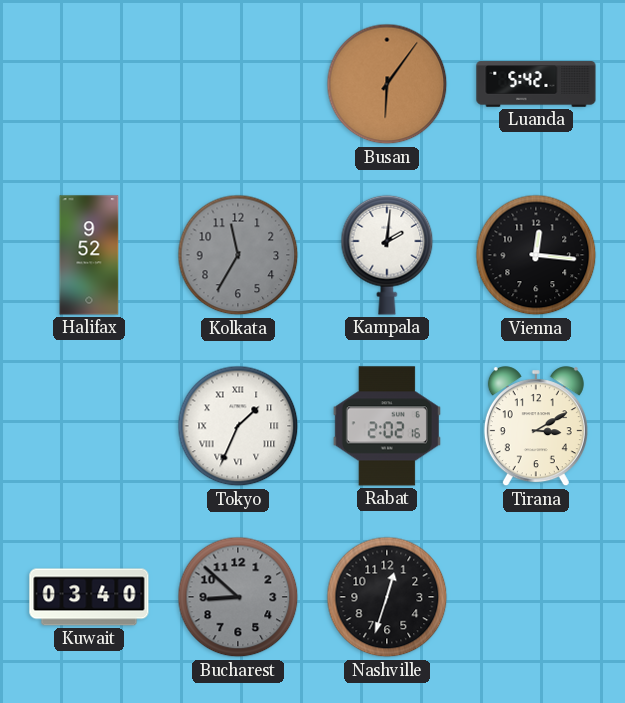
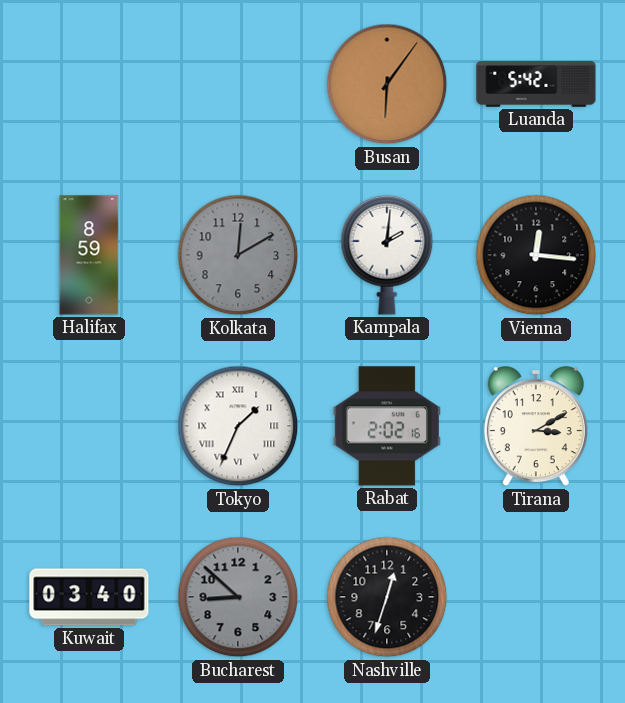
Halifax: 9:52 -> 8:59
Kolkata: 11:35 -> 12:10
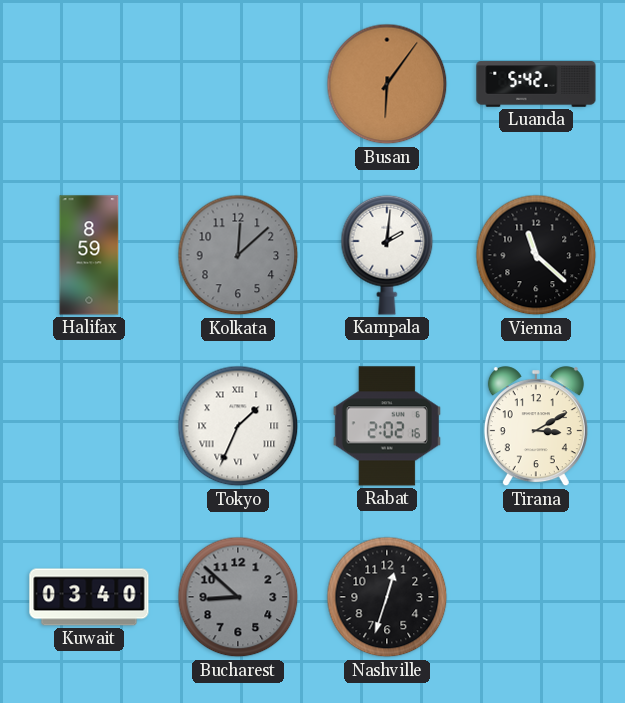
Kolkata: 12:10 -> 12:08
Vienna: 12:16 -> 11:22
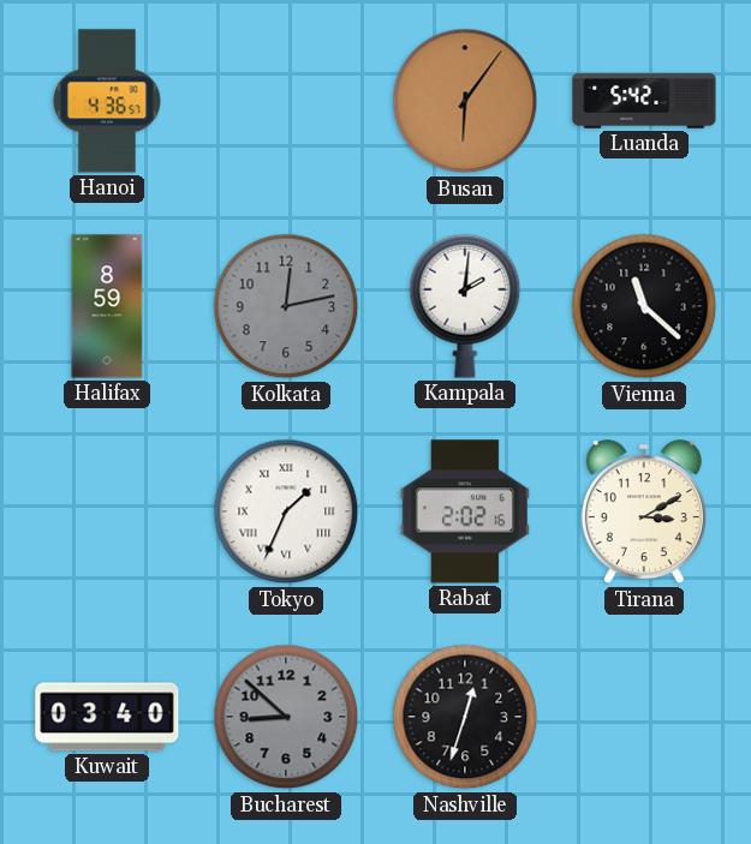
Hanoi: none -> 4:36
Kolkata: 12:08 -> 12:13
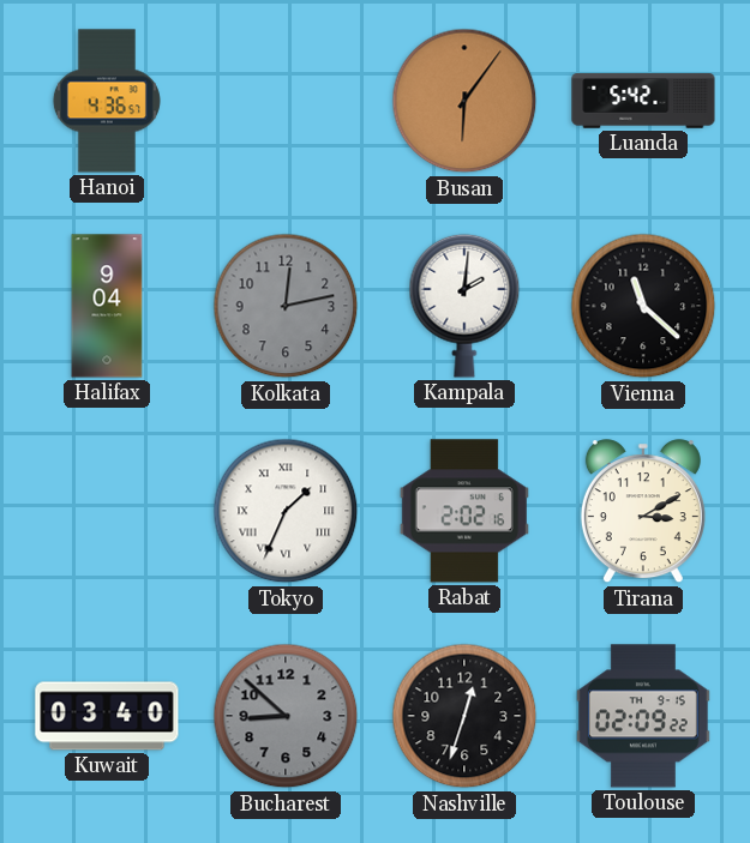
Halifax: 8:59 -> 9:04
Toulouse: none -> 02:09
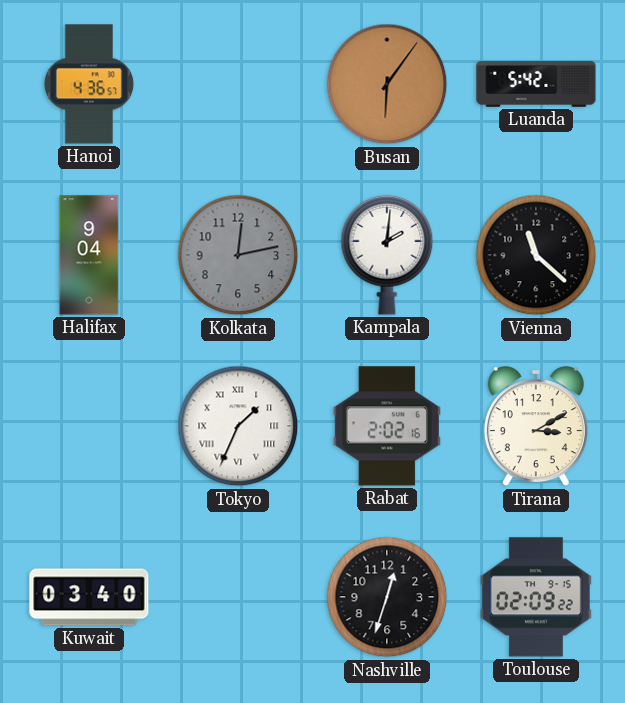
Bucharest: 8:52 -> none
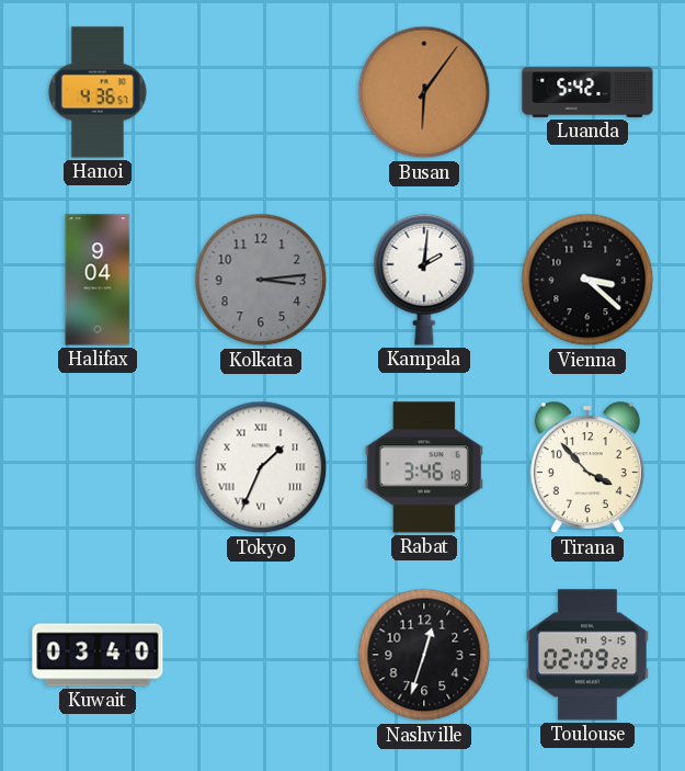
Kolkata: 12:13 -> 3:14
Vienna: 11:22 -> 3:22
Rabat: 2:02 -> 3:46
Tirana: 3:10 -> 3:53
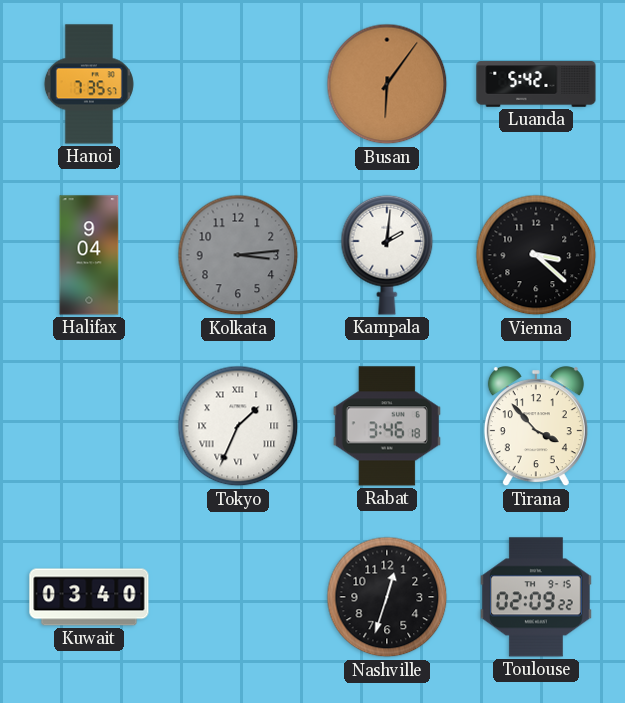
Hanoi: 4:36 -> 7:35
